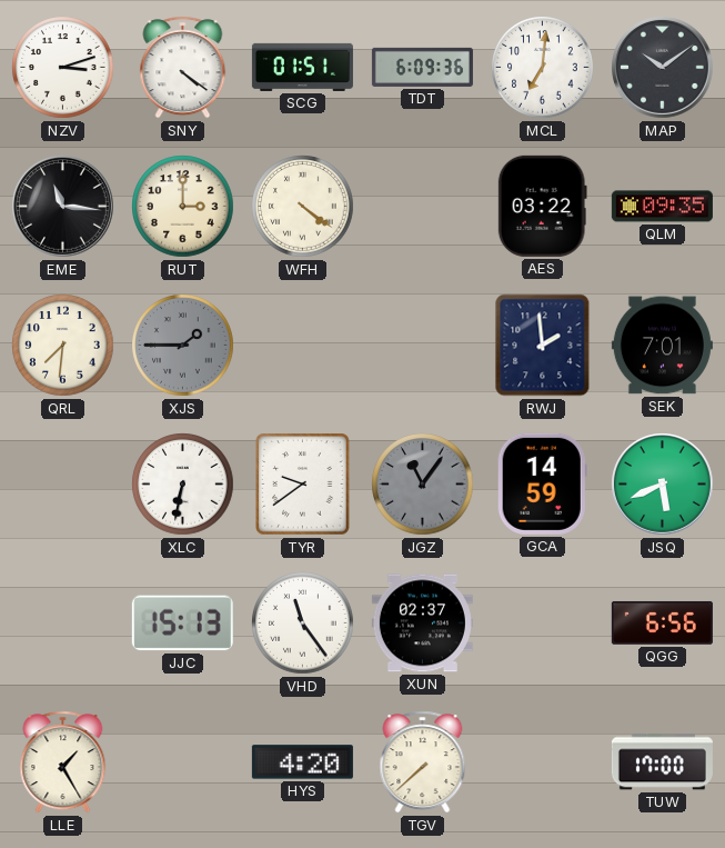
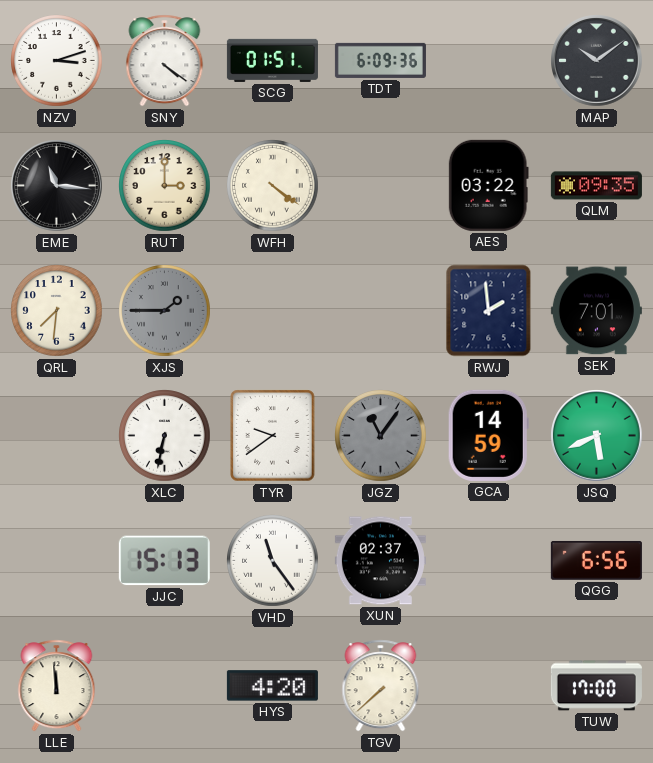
MCL: 7:01 -> none
LLE: 1:25 -> 11:59
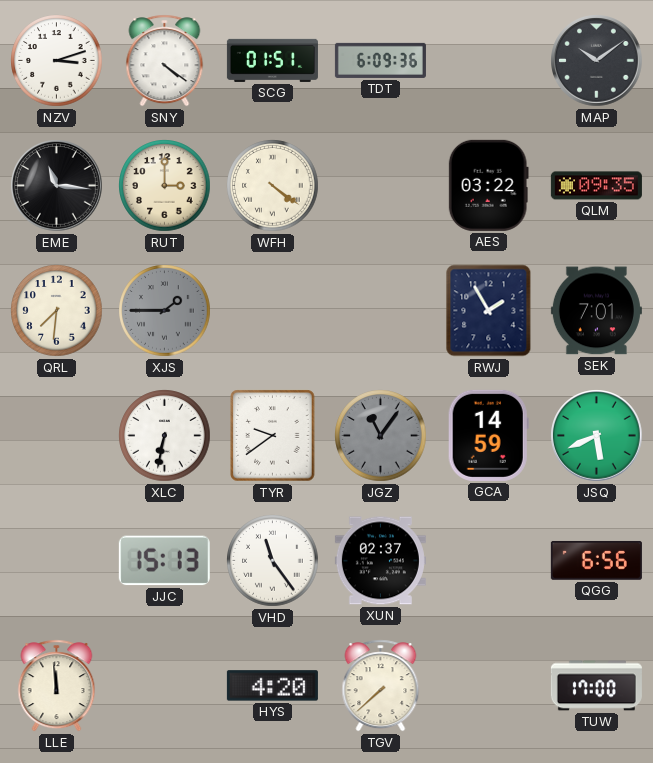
RWJ: 1:59 -> 1:55
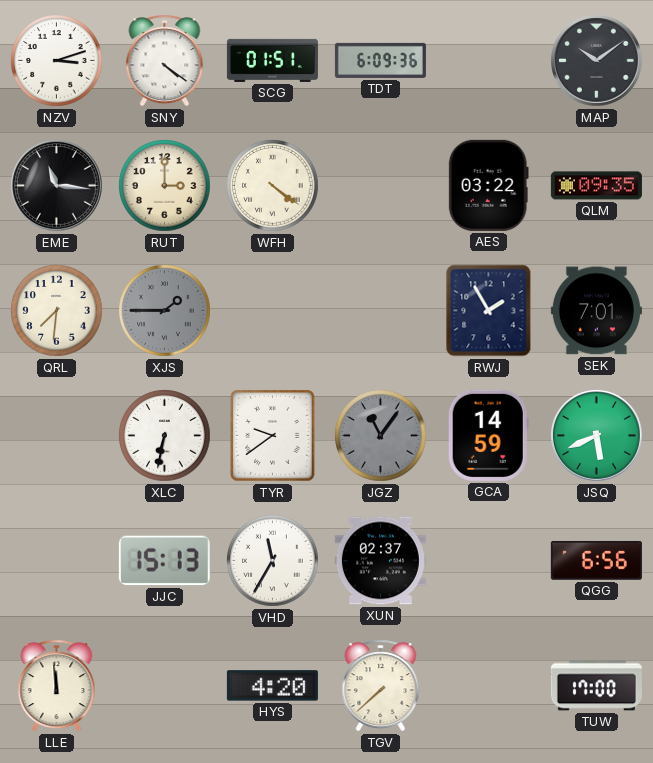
VHD: 11:24 -> 11:35
